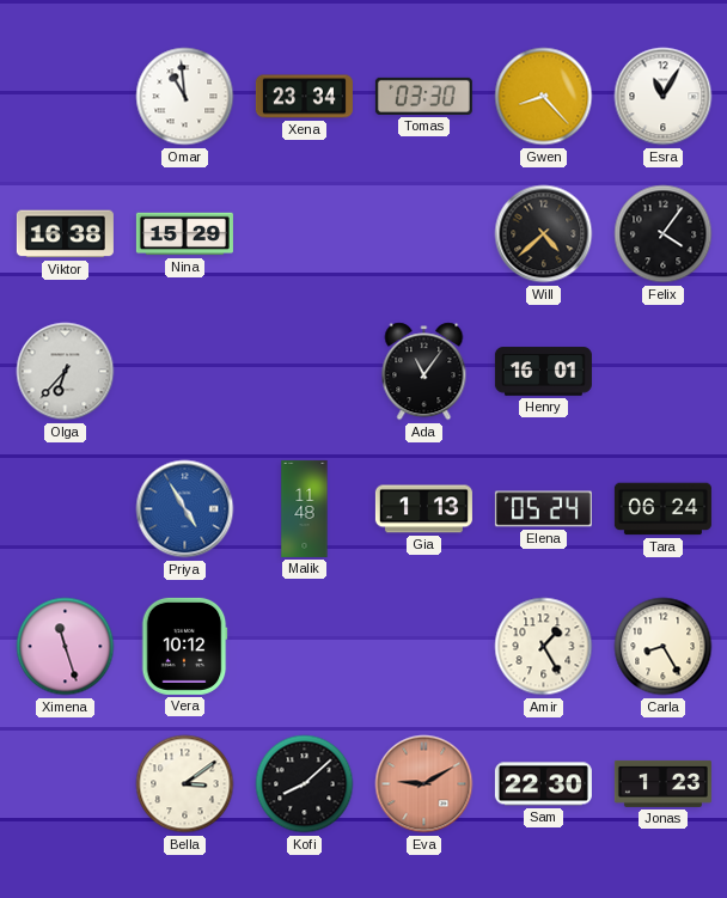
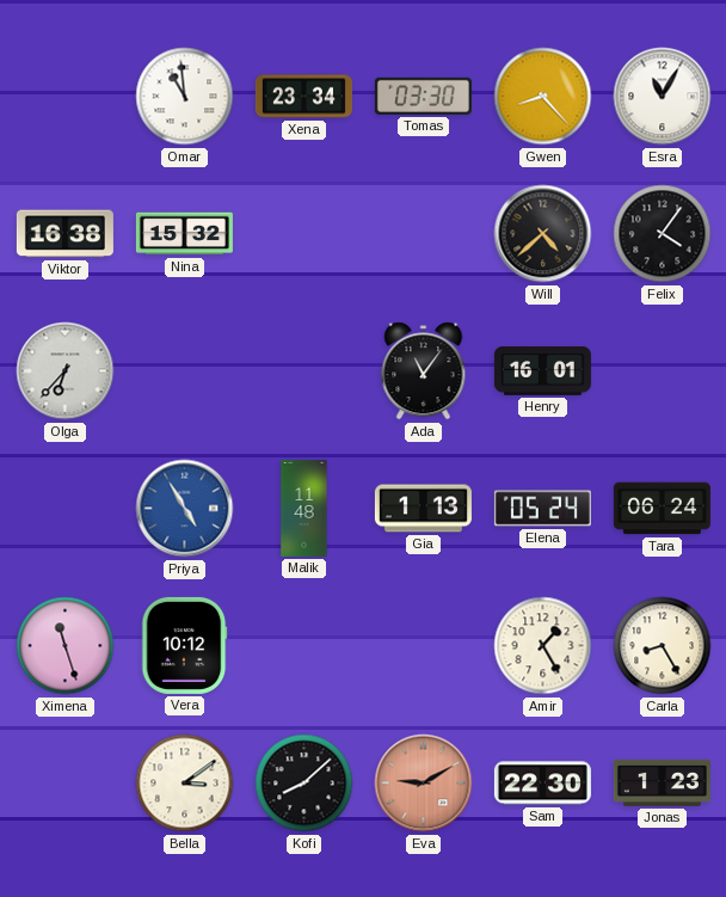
Nina: 15:29 -> 15:32
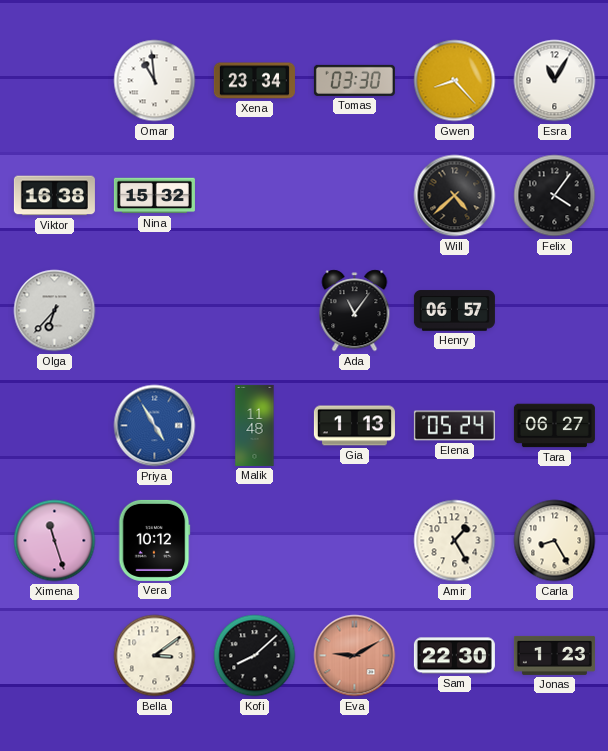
Henry: 16:01 -> 06:57
Tara: 06:24 -> 06:27
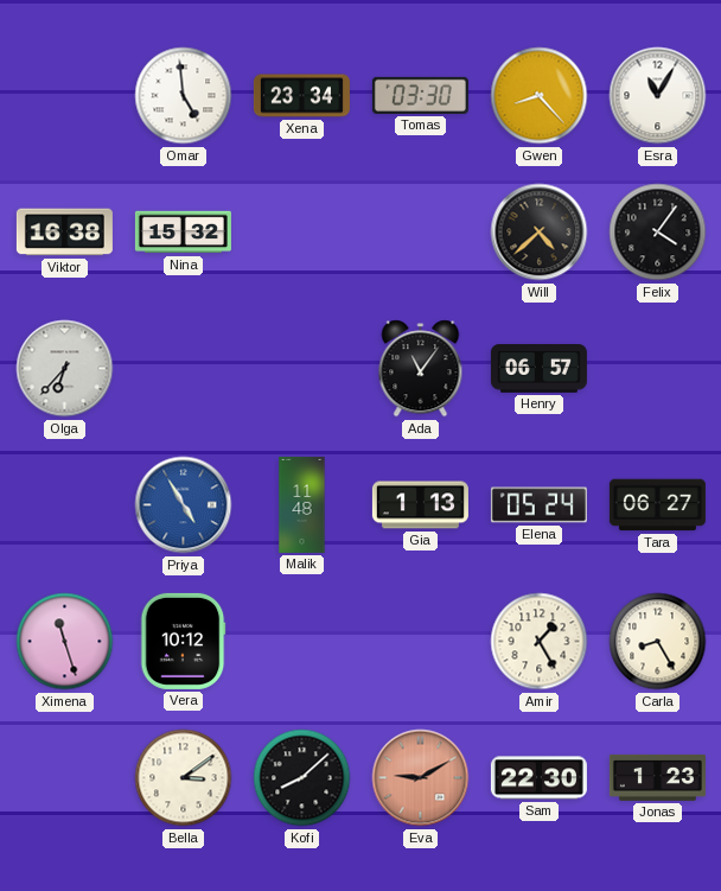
Omar: 10:59 -> 4:59
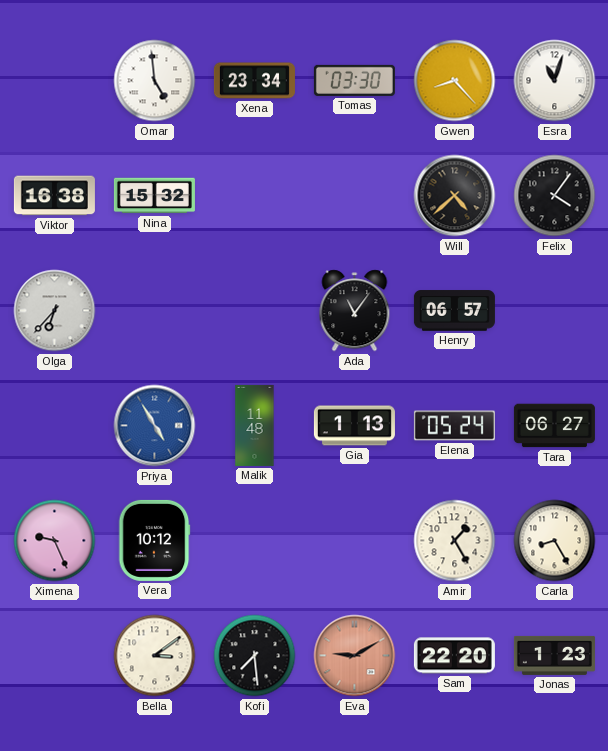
Esra: 11:05 -> 11:03
Ximena: 11:27 -> 9:26
Kofi: 8:08 -> 7:29
Sam: 22:30 -> 22:20
